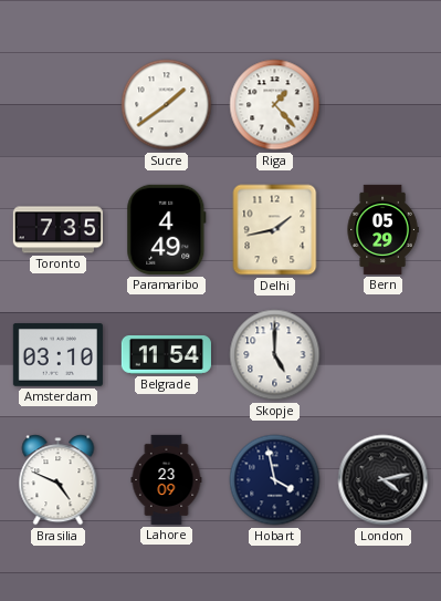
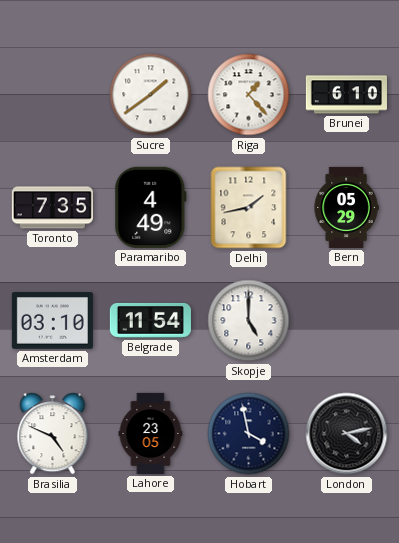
Brunei: none -> 6:10
Lahore: 23:09 -> 23:05
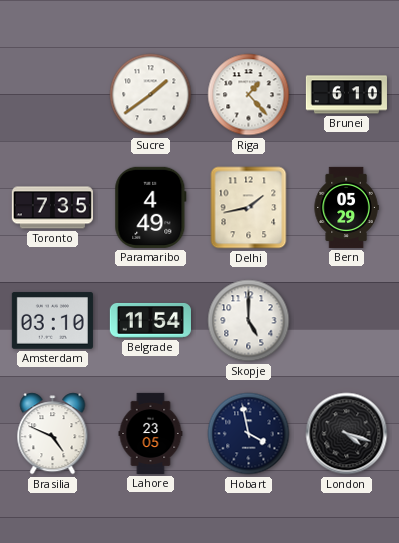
London: 4:13 -> 4:18
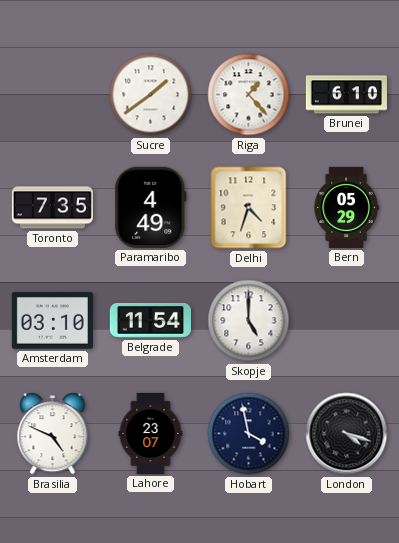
Delhi: 1:43 -> 4:33
Lahore: 23:05 -> 23:07
